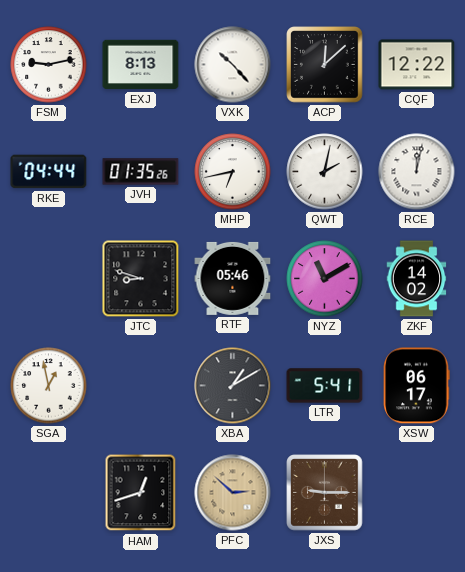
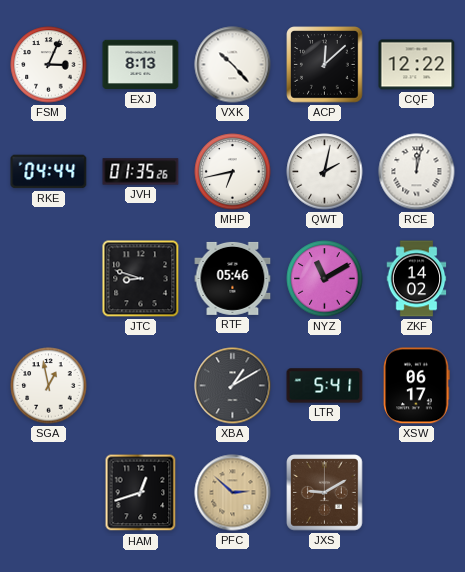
FSM: 9:13 -> 3:04
JXS: 9:15 -> 9:10
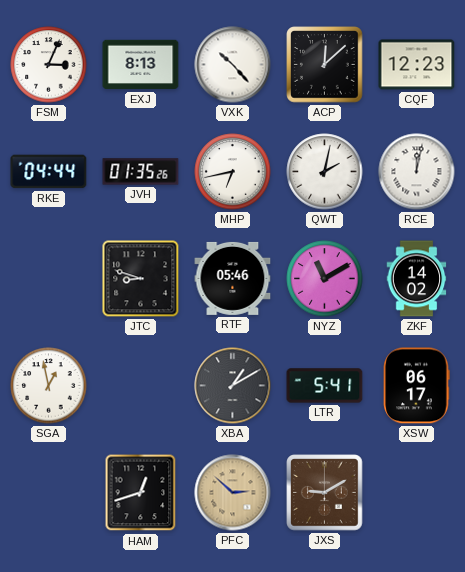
CQF: 12:22 -> 12:23
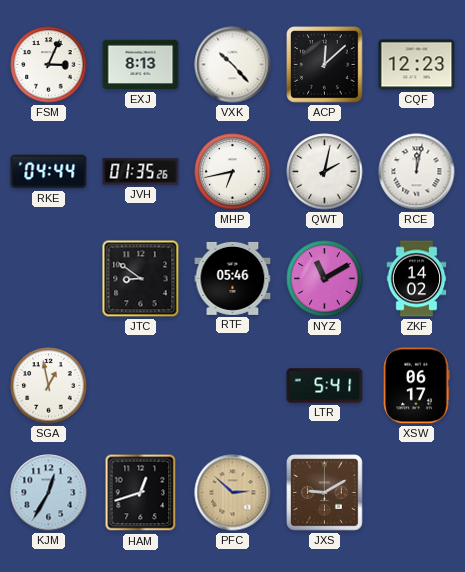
JTC: 8:48 -> 8:51
XBA: 1:10 -> none
KJM: none -> 12:35
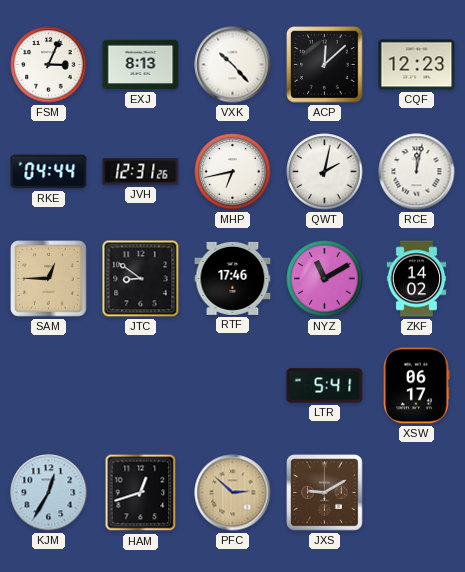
JVH: 01:35 -> 12:31
SAM: none -> 12:45
RTF: 05:46 -> 17:46
SGA: 12:58 -> none
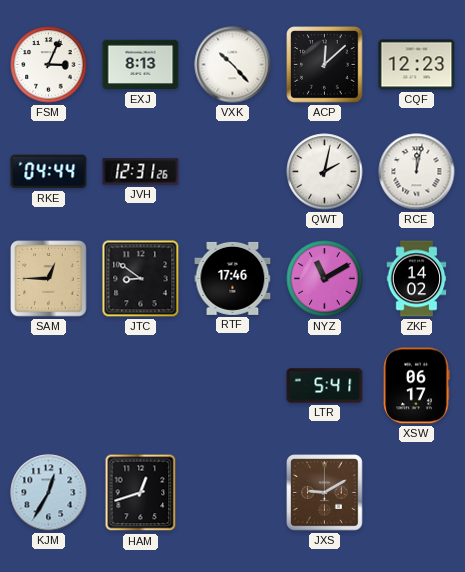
MHP: 6:43 -> none
PFC: 2:52 -> none
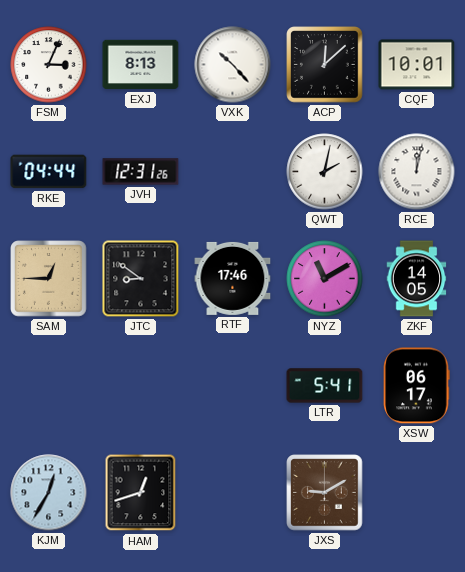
CQF: 12:23 -> 10:01
ZKF: 14:02 -> 14:05
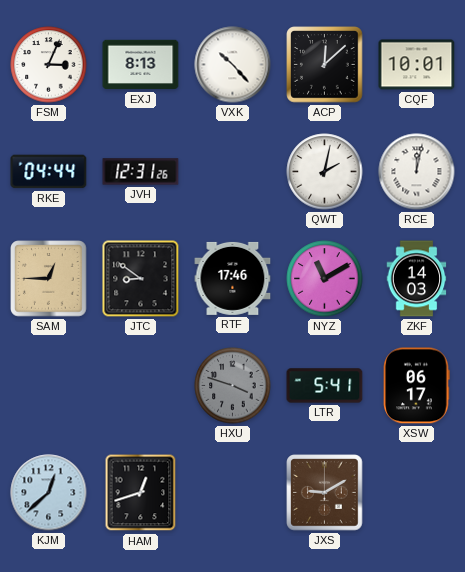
ZKF: 14:05 -> 14:03
HXU: none -> 3:48
KJM: 12:35 -> 12:38
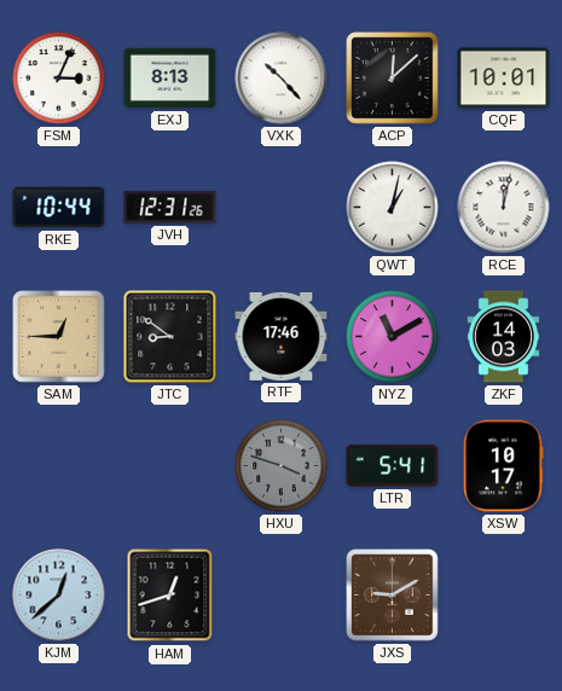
RKE: 04:44 -> 10:44
QWT: 2:02 -> 1:02
XSW: 06:17 -> 10:17
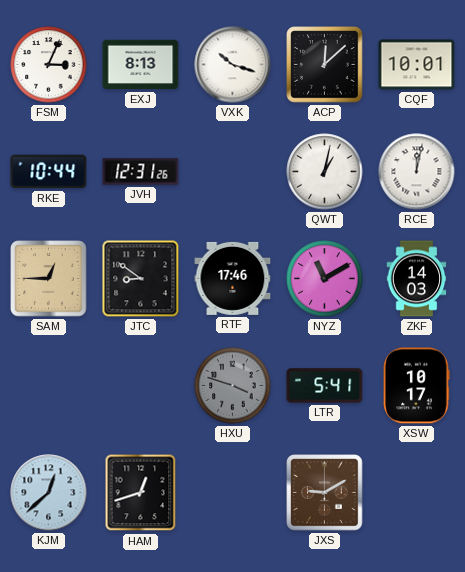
VXK: 10:23 -> 10:18
